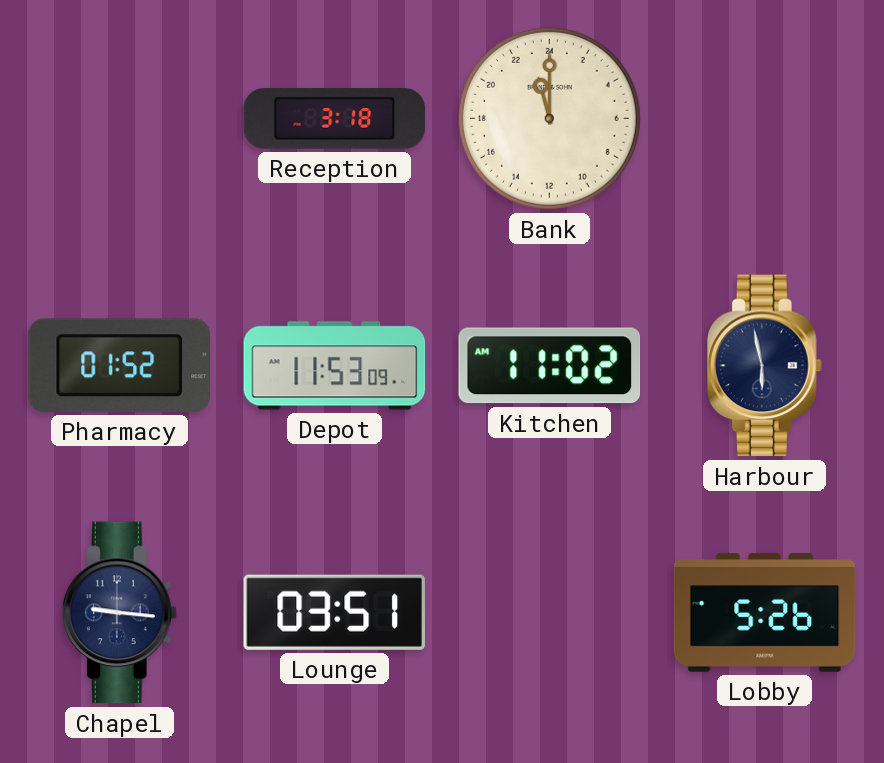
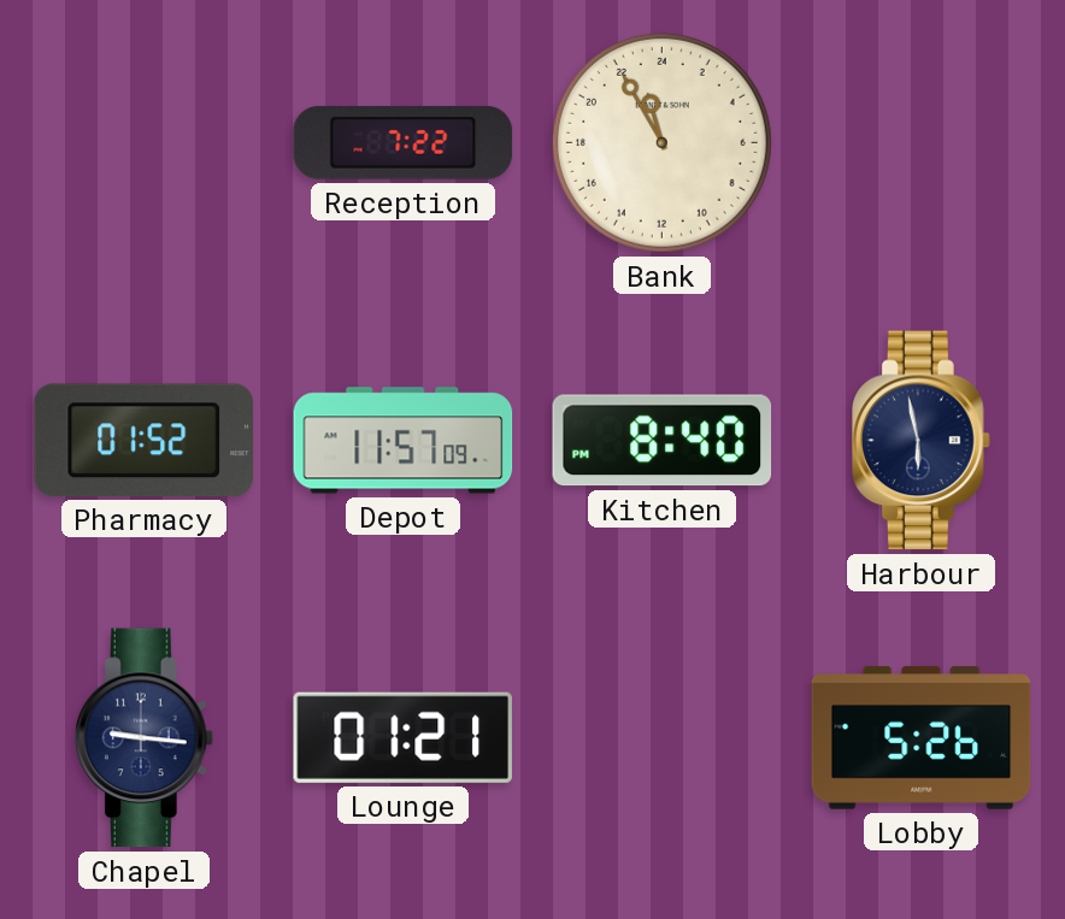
Reception: 3:18 -> 7:22
Bank: 23:00 -> 22:55
Depot: 11:53 -> 11:57
Kitchen: 11:02 -> 8:40
Lounge: 03:51 -> 01:21
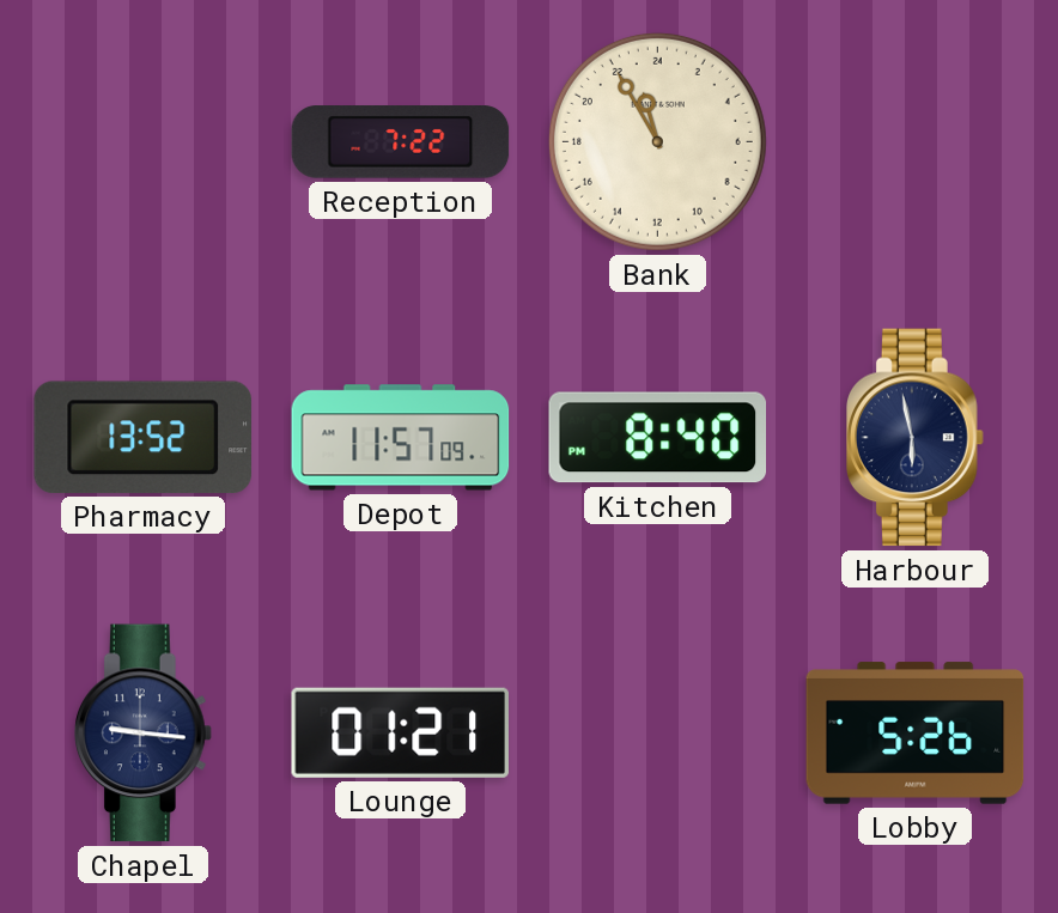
Pharmacy: 01:52 -> 13:52
